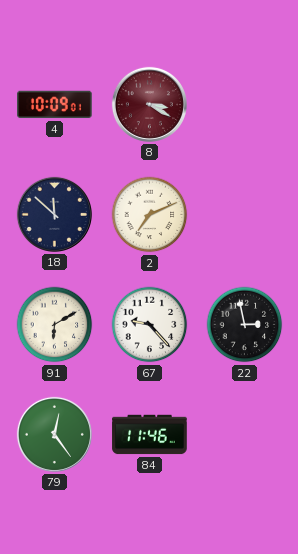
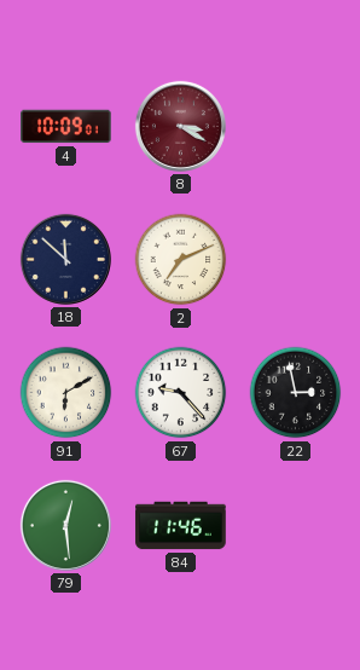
79: 12:24 -> 12:29
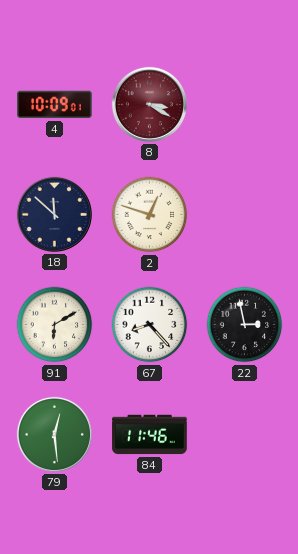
2: 7:11 -> 12:48
67: 9:23 -> 8:23
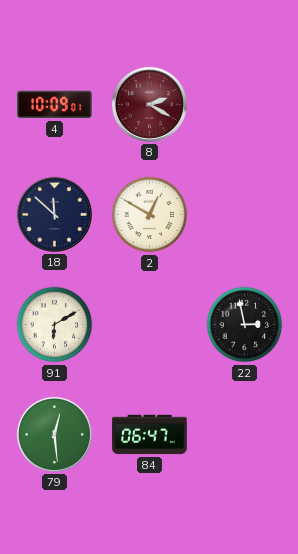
8: 3:20 -> 2:20
2: 12:48 -> 12:50
67: 8:23 -> none
84: 11:46 -> 06:47
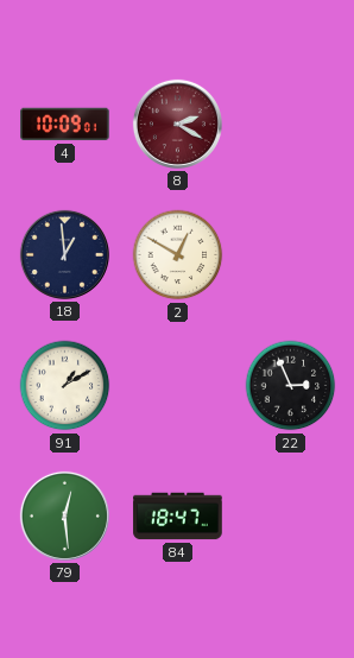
18: 11:52 -> 12:59
91: 6:10 -> 1:10
22: 2:58 -> 2:56
84: 06:47 -> 18:47
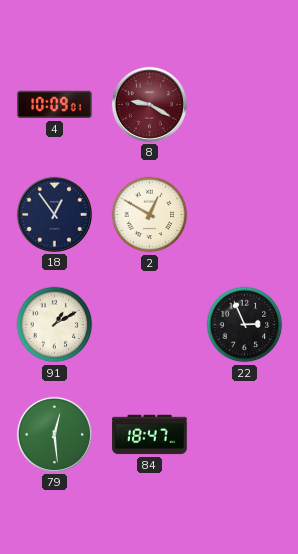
8: 2:20 -> 9:20
18: 12:59 -> 12:54
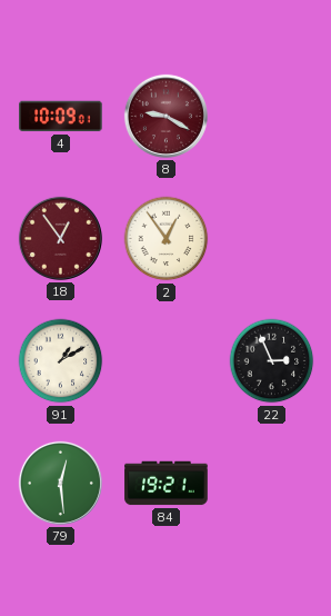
18 dial: navy -> burgundy
2: 12:50 -> 12:54
84: 18:47 -> 19:21
